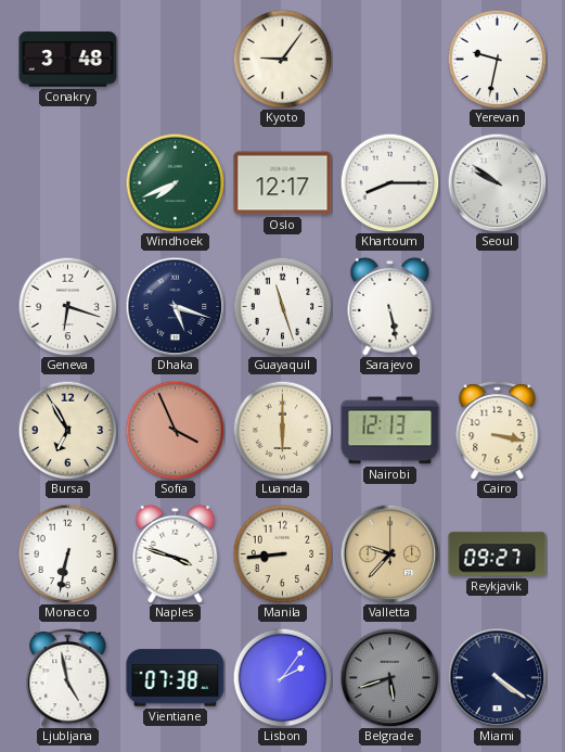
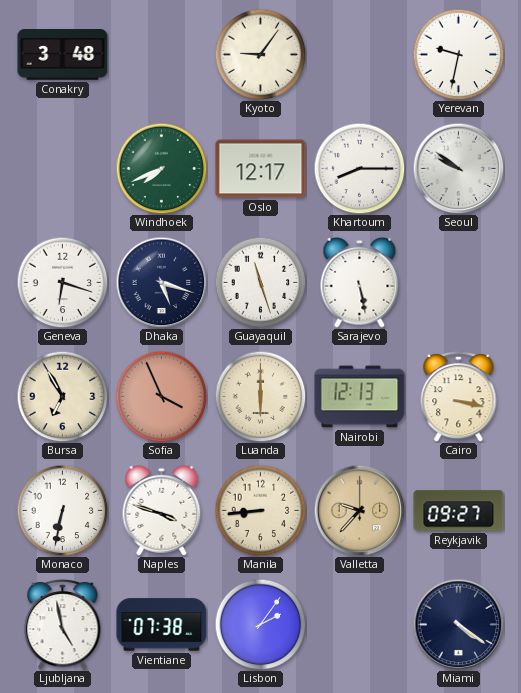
Belgrade: 5:42 -> none
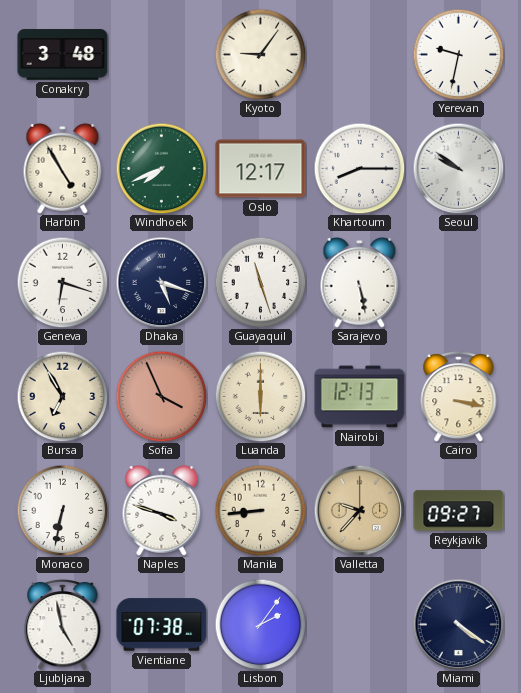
Harbin: none -> 4:55
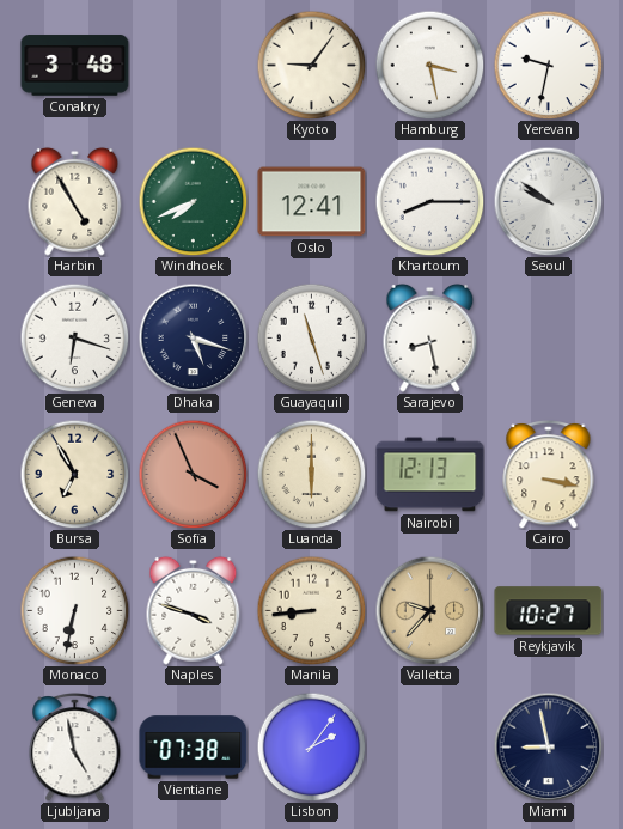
Hamburg: none -> 3:28
Oslo: 12:17 -> 12:41
Sarajevo: 5:28 -> 8:28
Reykjavik: 09:27 -> 10:27
Miami: 4:21 -> 8:58
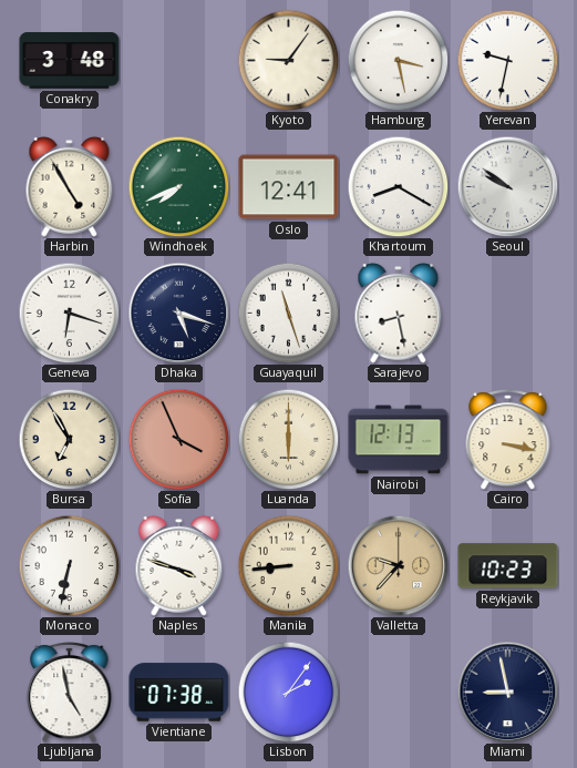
Khartoum: 8:15 -> 8:20
Reykjavik: 10:27 -> 10:23
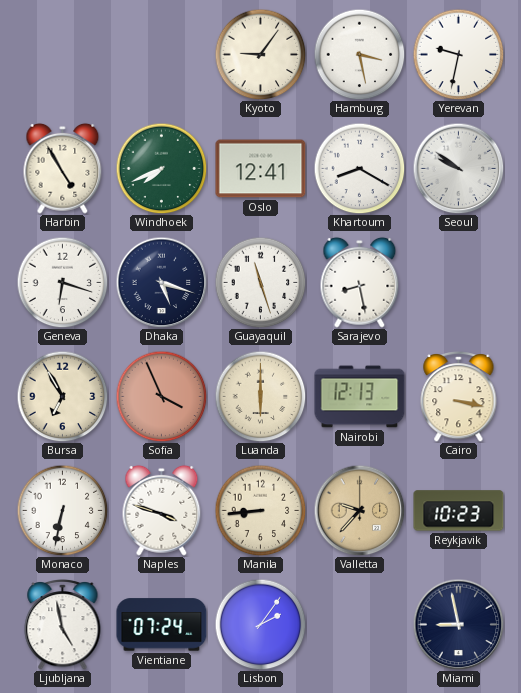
Conakry: 3:48 -> none
Vientiane: 07:38 -> 07:24
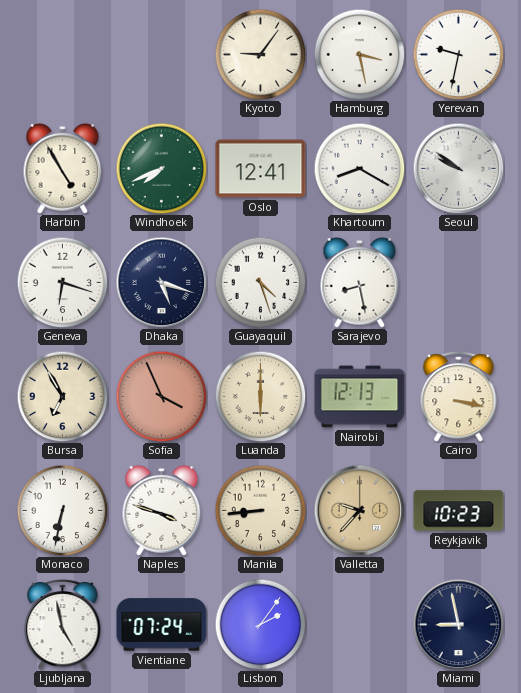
Guayaquil: 11:27 -> 4:27
